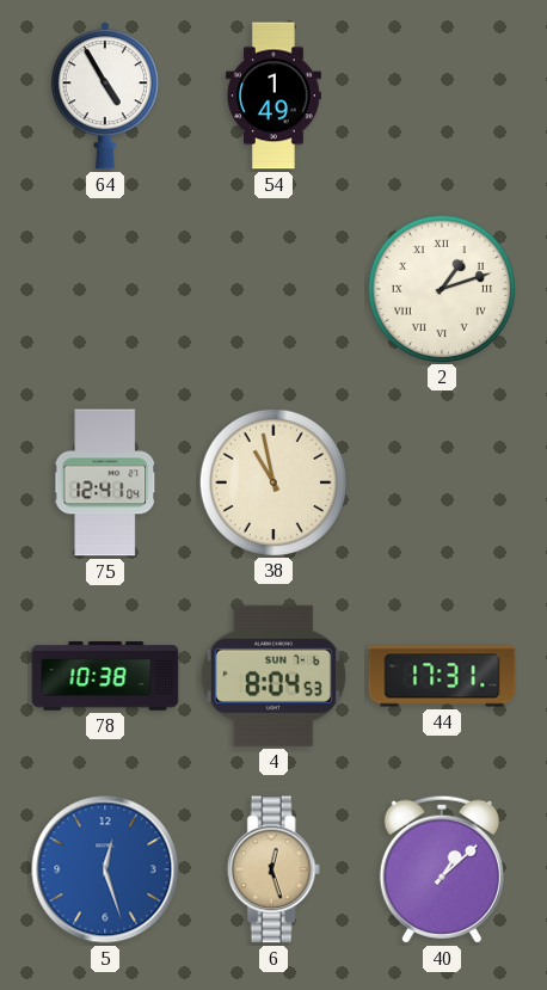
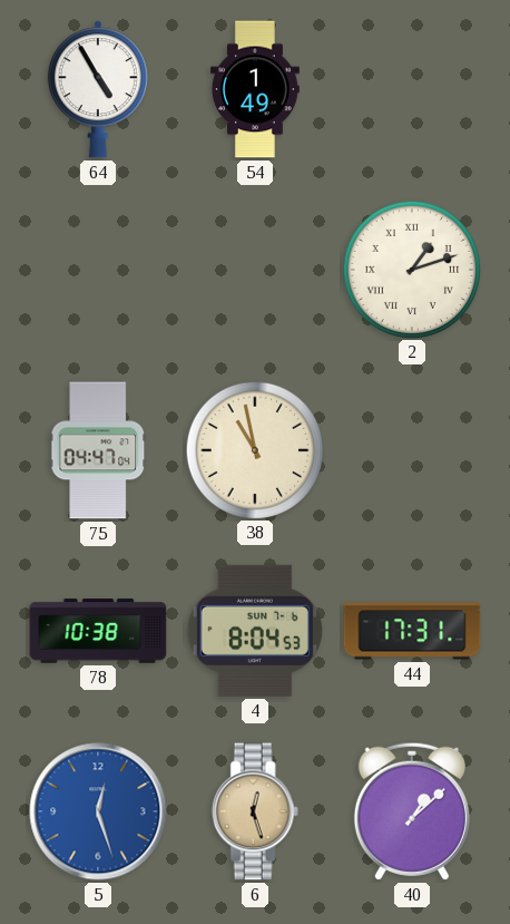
75: 12:41 -> 04:47
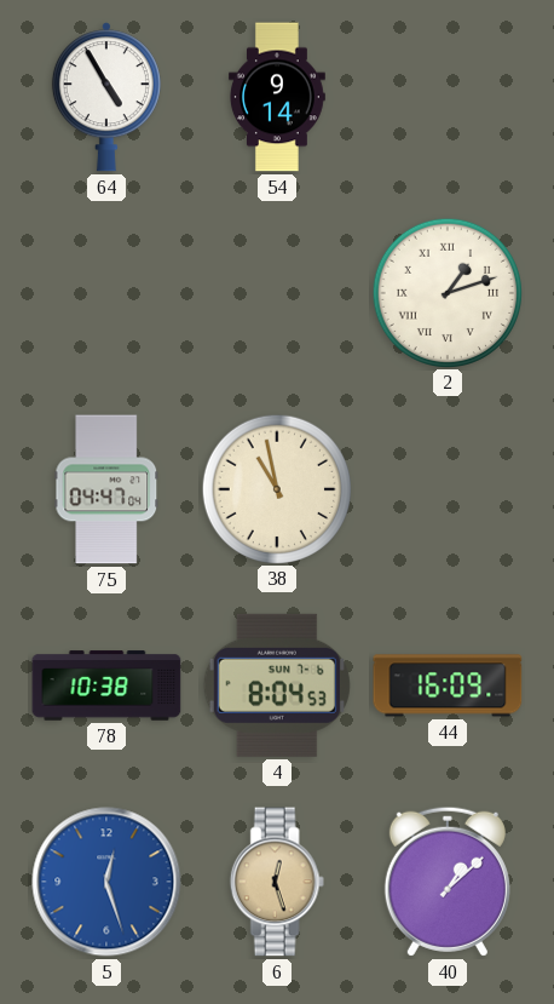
54: 1:49 -> 9:14
44: 17:31 -> 16:09
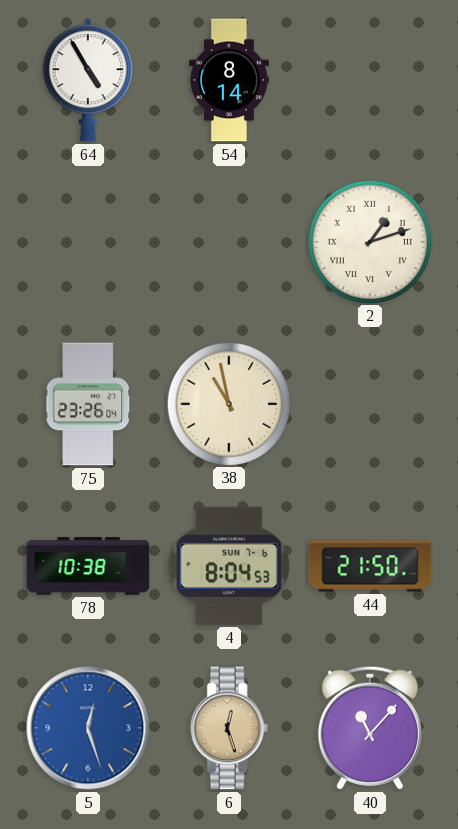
54: 9:14 -> 8:14
75: 04:47 -> 23:26
44: 16:09 -> 21:50
40: 1:08 -> 11:07
